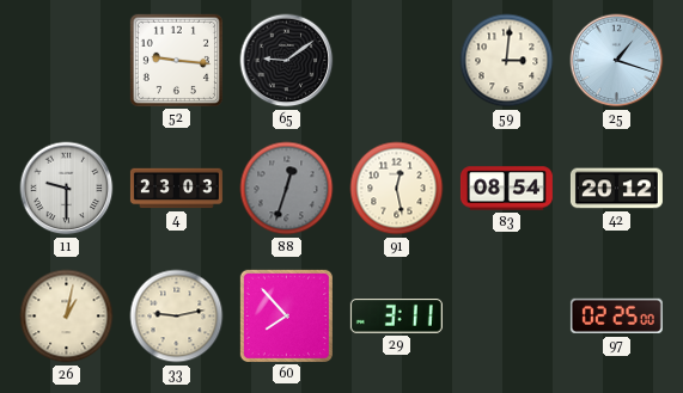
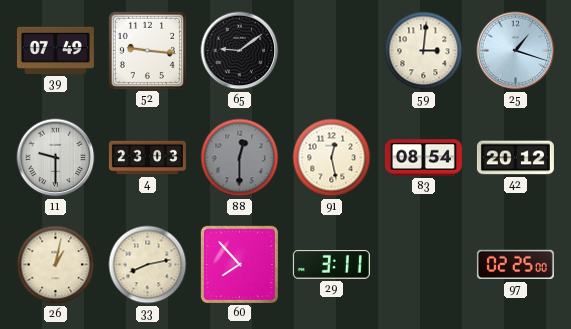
39: none -> 07:49
88: 12:33 -> 12:30
33: 9:13 -> 8:13
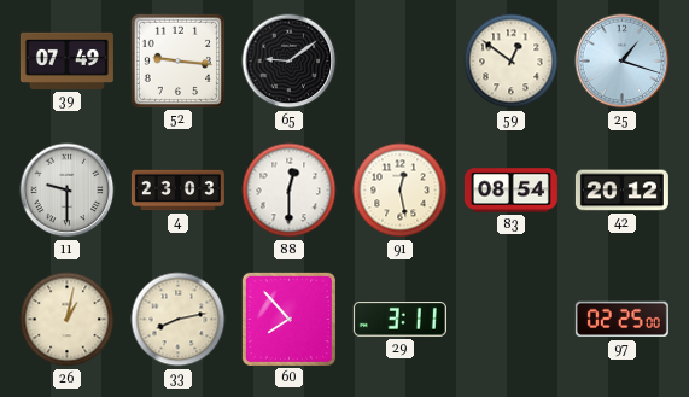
59: 3:01 -> 12:51
88 dial: grey -> white
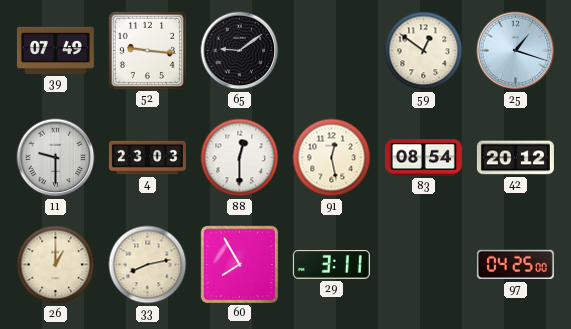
26: 1:02 -> 1:00
60: 7:53 -> 7:55
97: 02:25 -> 04:25
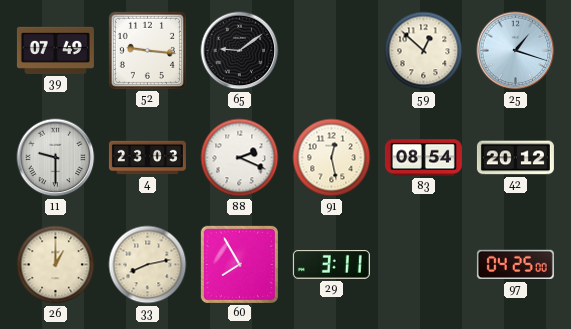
59: 12:51 -> 12:52
88: 12:30 -> 2:19
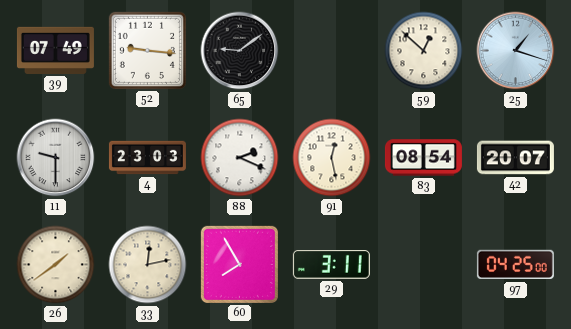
42: 20:12 -> 20:07
26: 1:00 -> 1:39
33: 8:13 -> 12:13
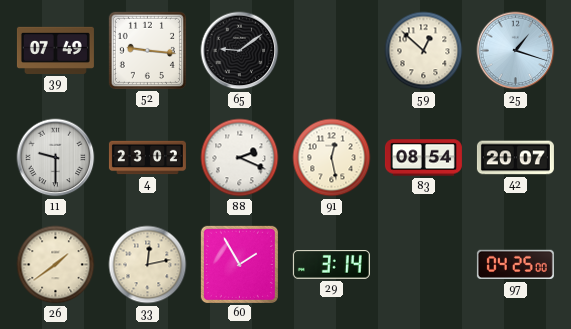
4: 23:03 -> 23:02
60: 7:55 -> 1:55
29: 3:11 -> 3:14
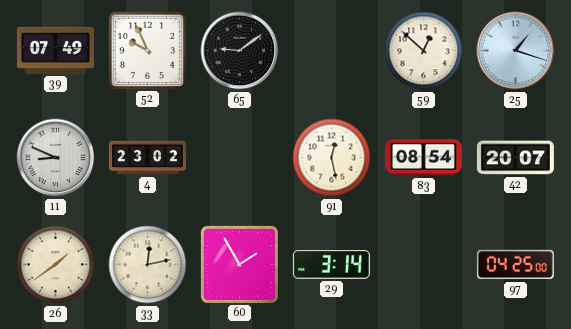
52: 9:16 -> 9:56
11: 9:30 -> 8:49
88: 2:19 -> none
